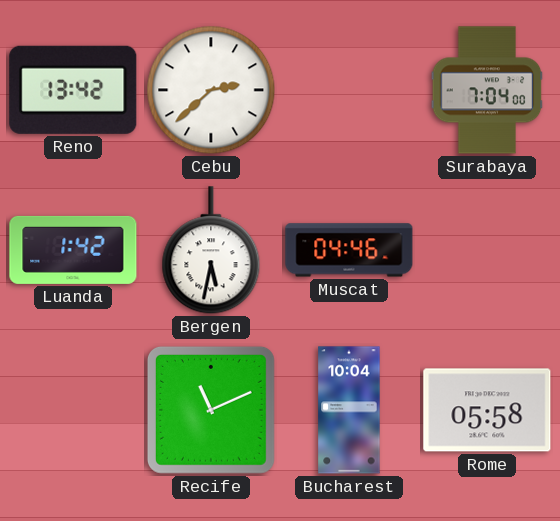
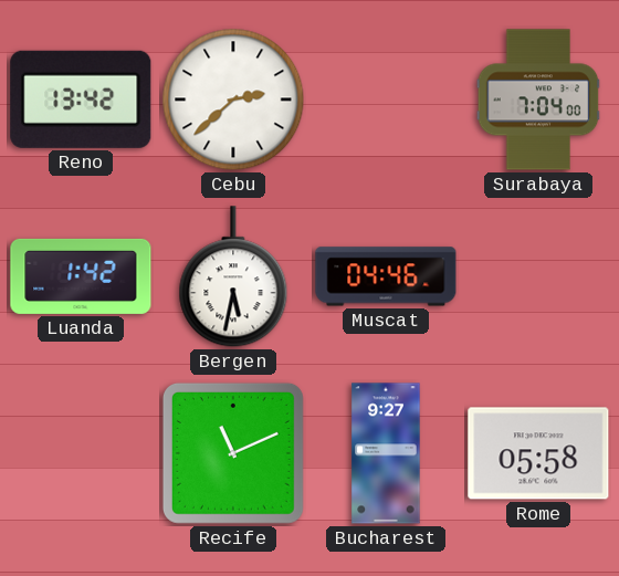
Bucharest: 10:04 -> 9:27
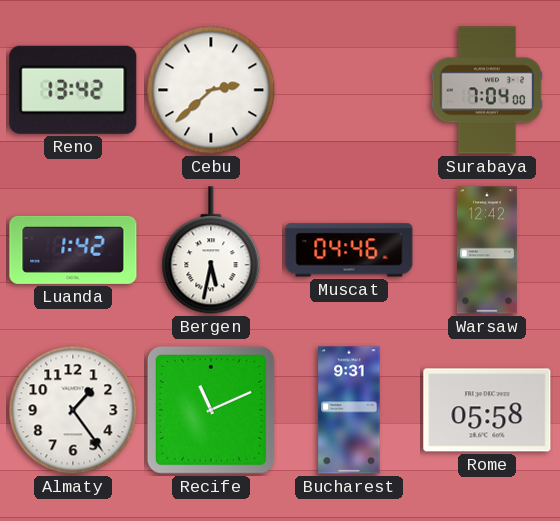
Warsaw: none -> 12:42
Almaty: none -> 1:24
Bucharest: 9:27 -> 9:31
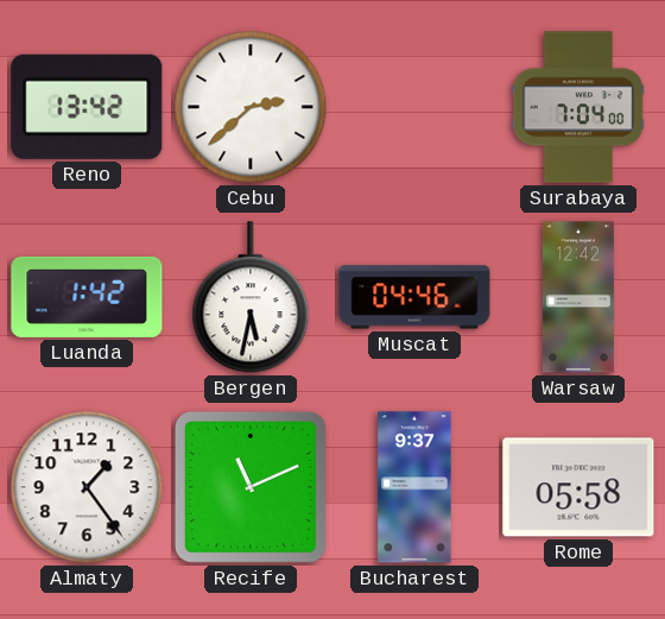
Bucharest: 9:31 -> 9:37
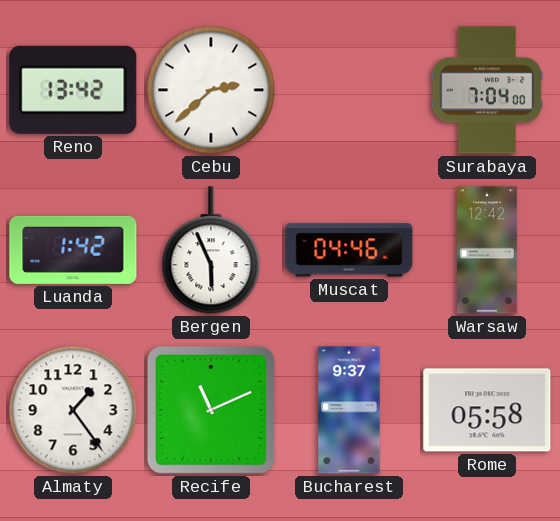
Bergen: 5:32 -> 5:56
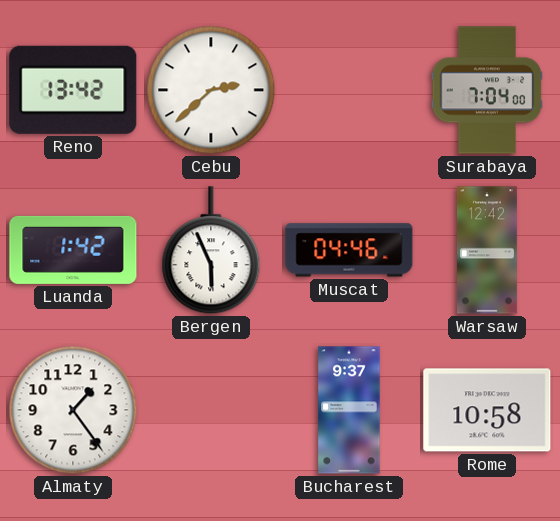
Recife: 11:11 -> none
Rome: 05:58 -> 10:58
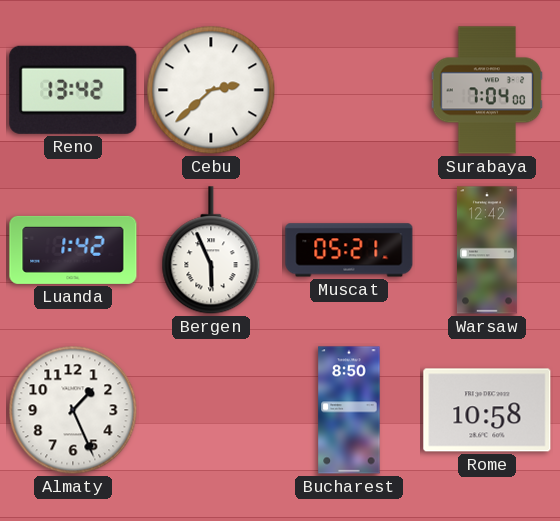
Muscat: 04:46 -> 05:21
Almaty: 1:24 -> 1:26
Bucharest: 9:37 -> 8:50
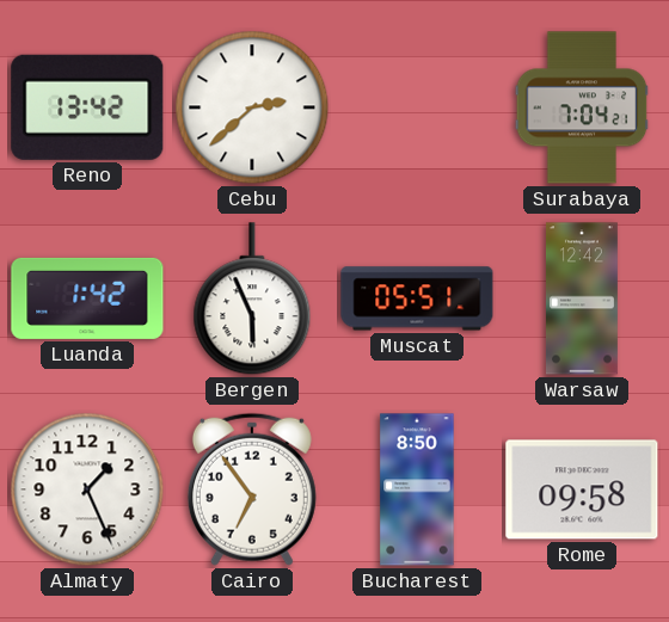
Surabaya: 7:04:00 -> 7:04:21
Muscat: 05:21 -> 05:51
Cairo: none -> 6:54
Rome: 10:58 -> 09:58
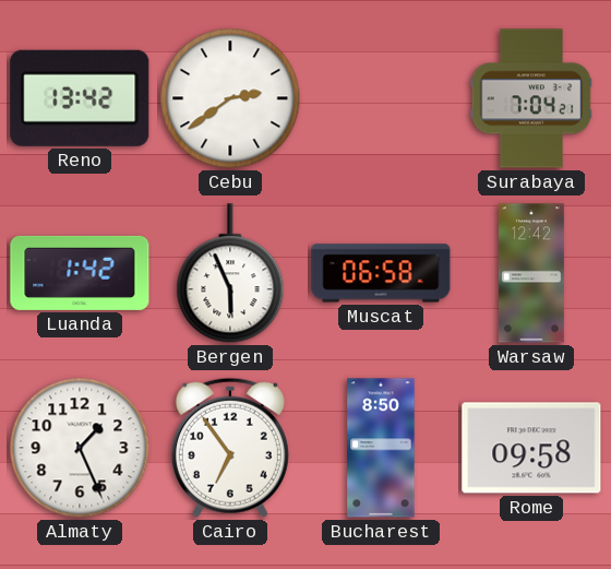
Cebu: 2:38 -> 2:39
Muscat: 05:51 -> 06:58
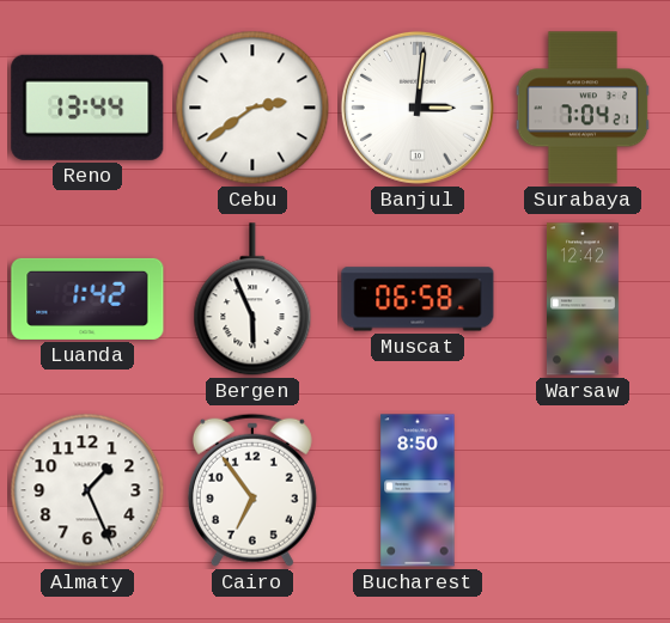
Reno: 13:42 -> 13:44
Banjul: none -> 3:01
Rome: 09:58 -> none
